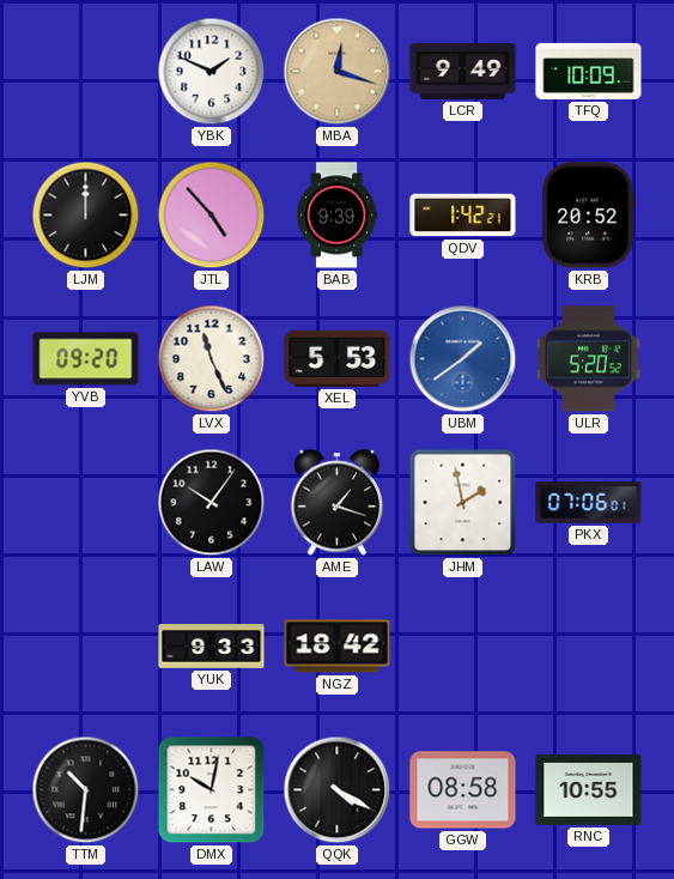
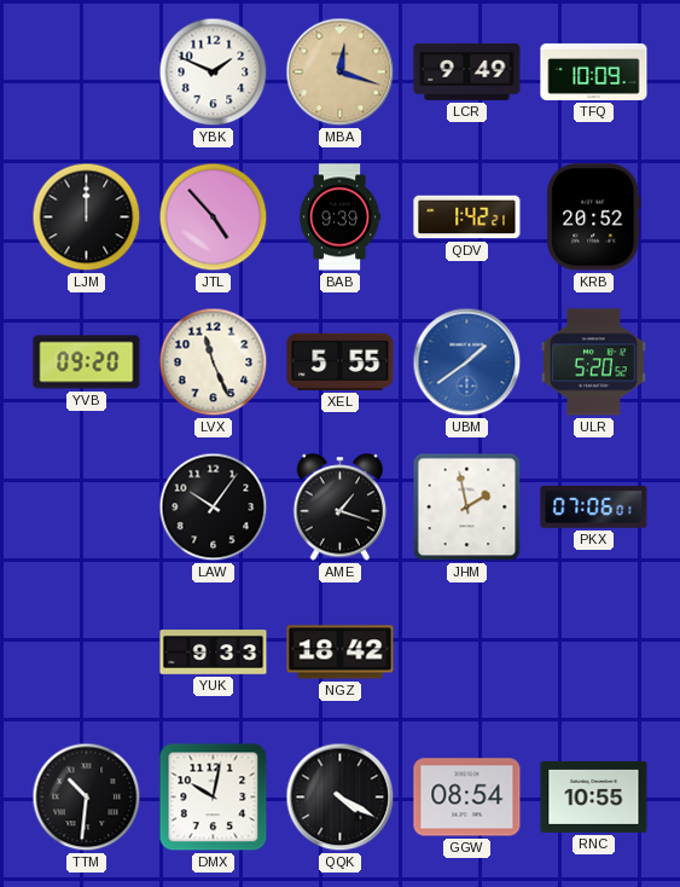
XEL: 5:53 -> 5:55
GGW: 08:58 -> 08:54
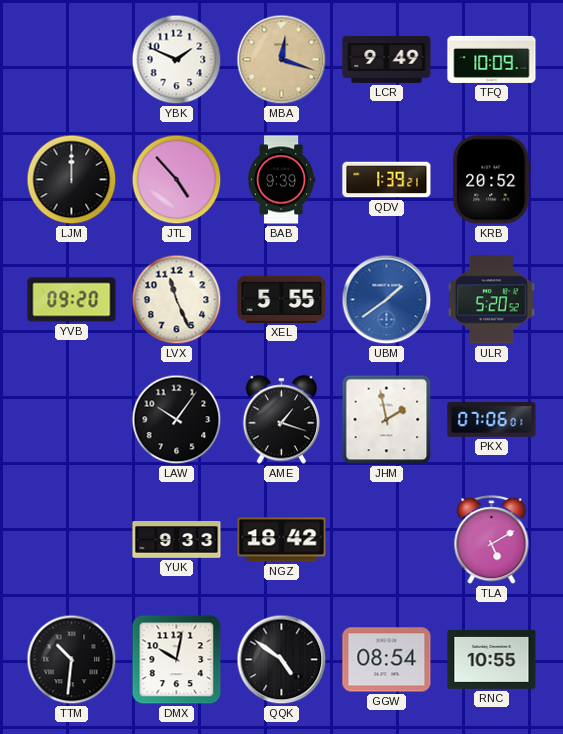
QDV: 1:42 -> 1:39
TLA: none -> 5:10
QQK: 4:20 -> 4:51
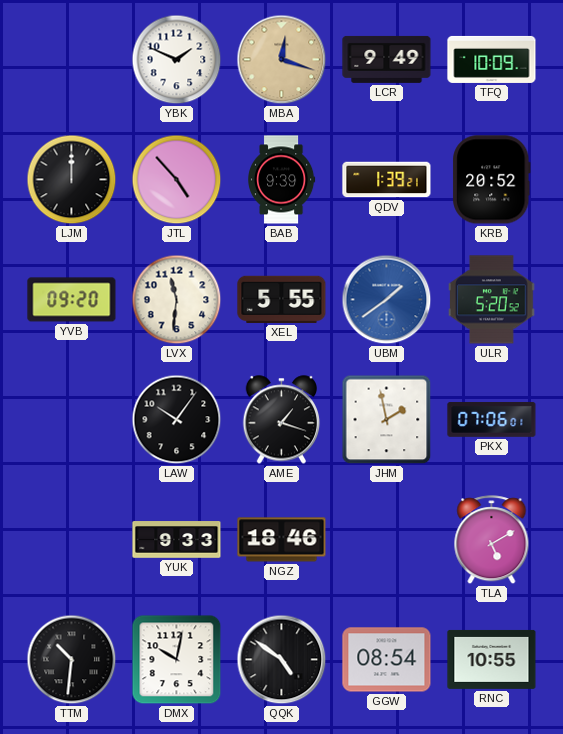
LVX: 11:26 -> 11:31
NGZ: 18:42 -> 18:46
